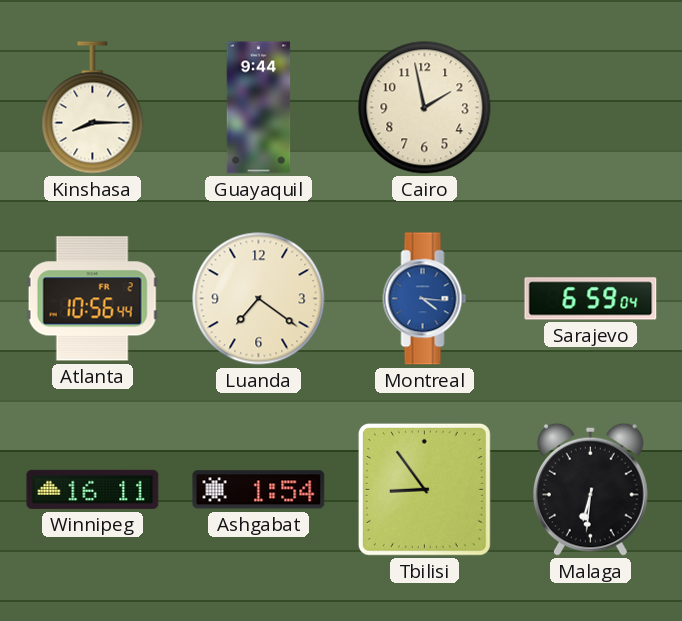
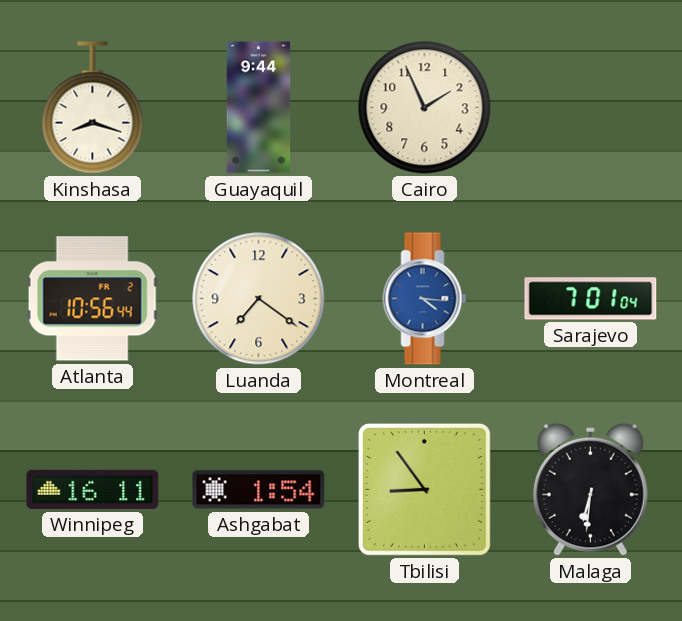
Kinshasa: 8:15 -> 8:18
Cairo: 1:58 -> 1:56
Sarajevo: 6:59 -> 7:01
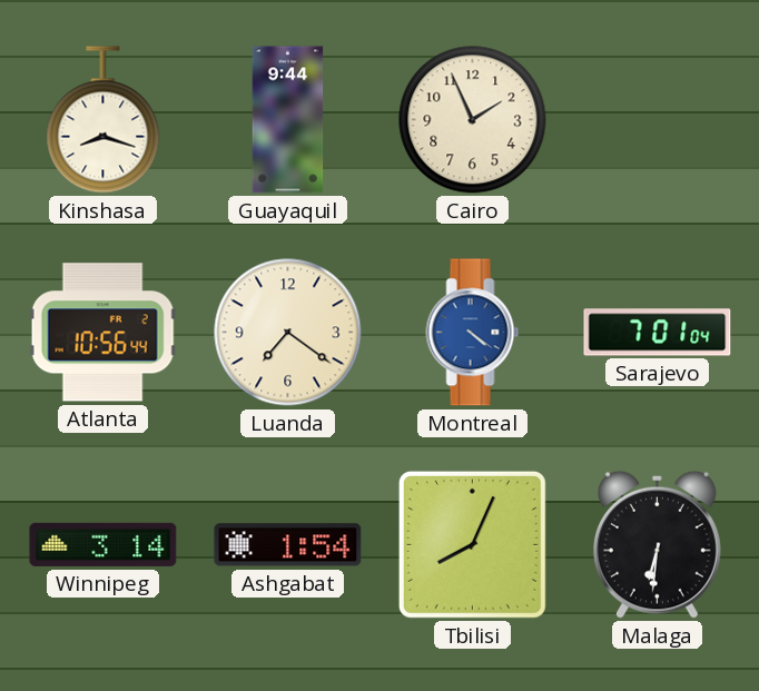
Montreal: 4:16 -> 4:21
Winnipeg: 16:11 -> 3:14
Tbilisi: 8:54 -> 8:04
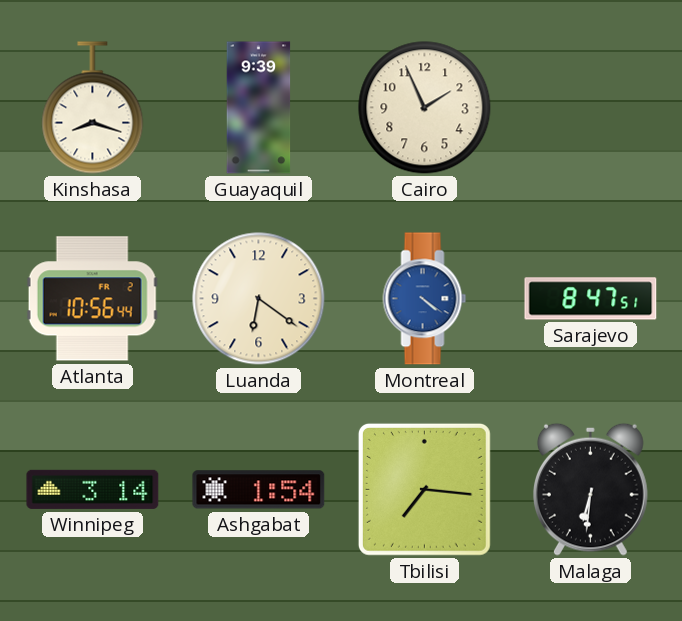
Guayaquil: 9:44 -> 9:39
Luanda: 7:21 -> 6:21
Sarajevo: 7:01 -> 8:47
Tbilisi: 8:04 -> 7:16
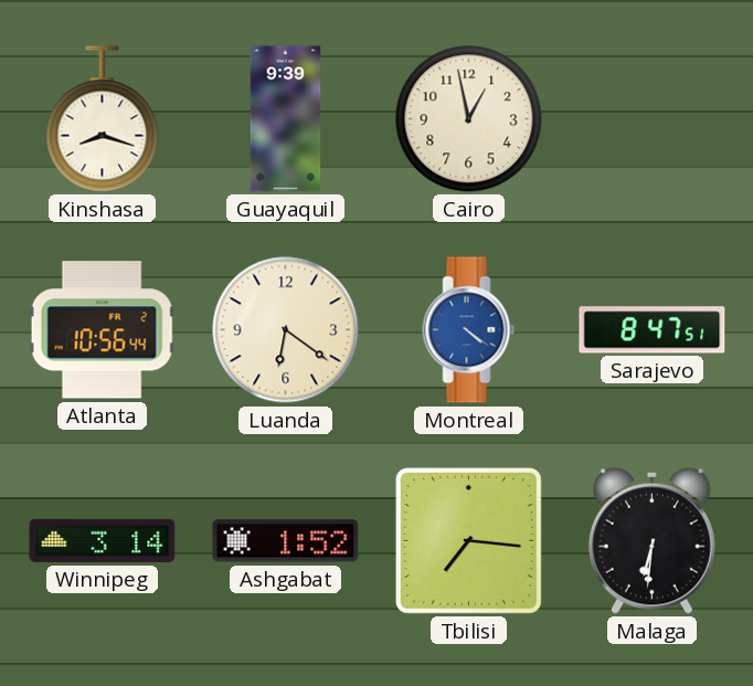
Cairo: 1:56 -> 12:58
Ashgabat: 1:54 -> 1:52
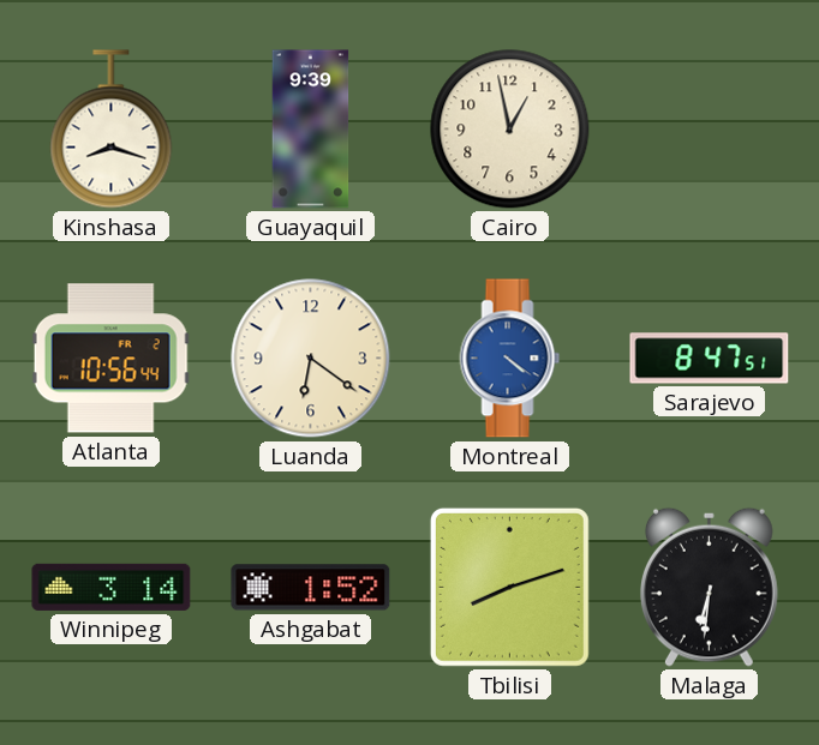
Tbilisi: 7:16 -> 8:12
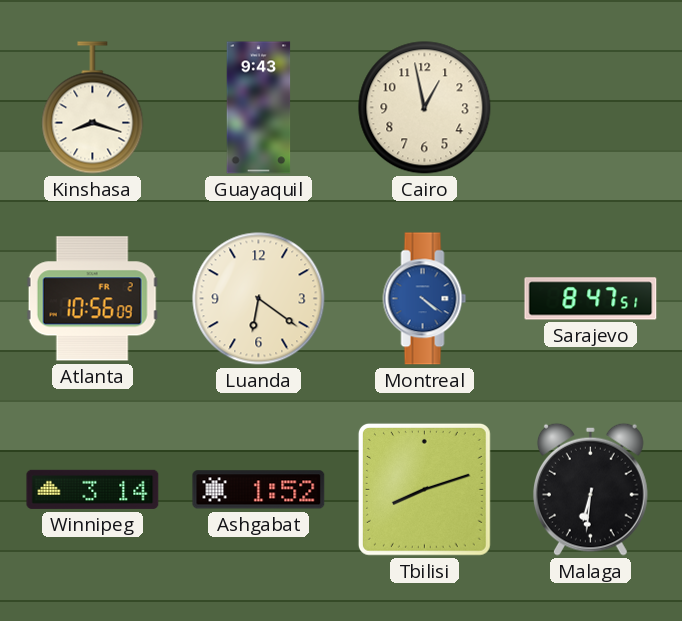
Guayaquil: 9:39 -> 9:43
Atlanta: 10:56:44 -> 10:56:09
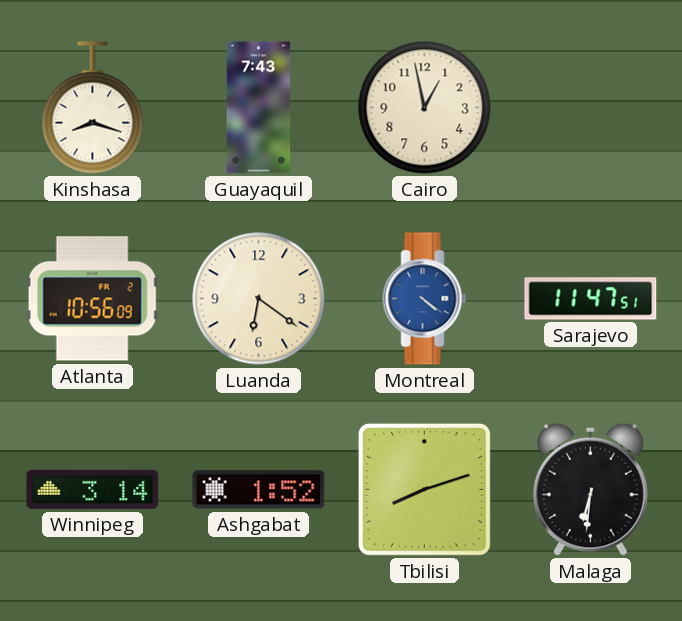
Guayaquil: 9:43 -> 7:43
Sarajevo: 8:47 -> 11:47
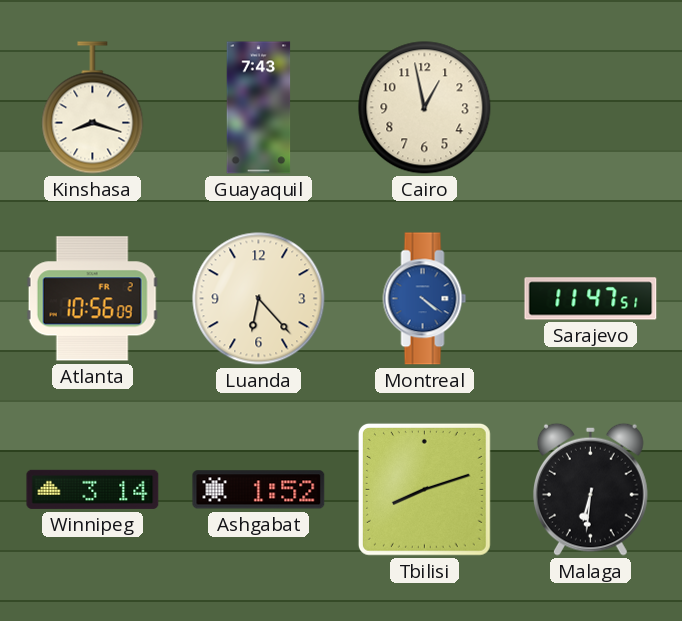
Luanda: 6:21 -> 6:23
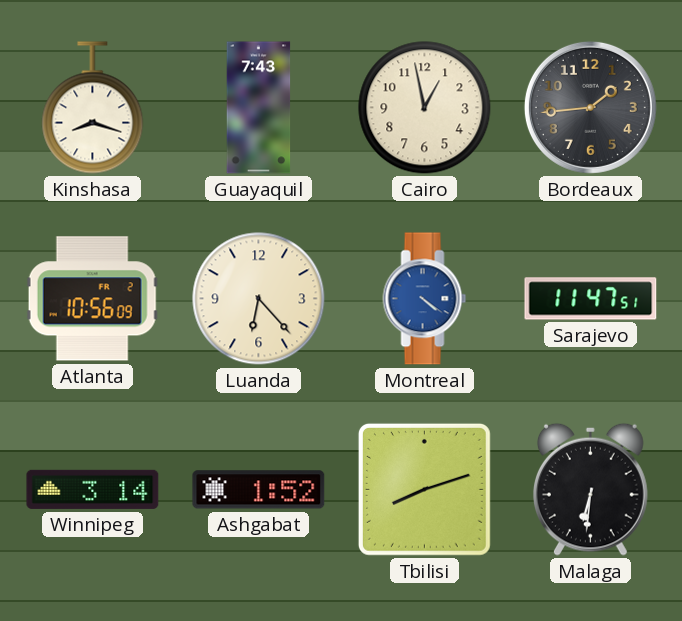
Bordeaux: none -> 1:44
